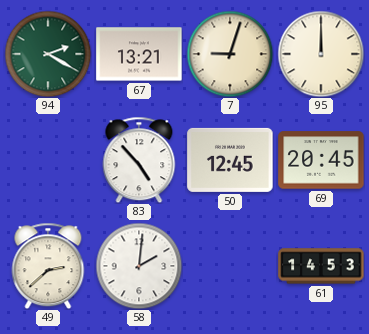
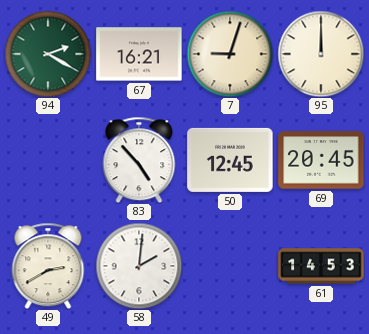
67: 13:21 -> 16:21
49: 2:38 -> 2:40
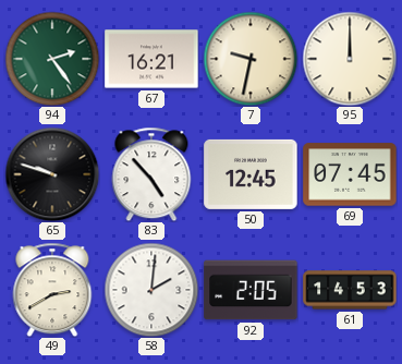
94: 2:20 -> 2:24
7: 9:03 -> 9:32
65: none -> 9:48
69: 20:45 -> 07:45
92: none -> 2:05
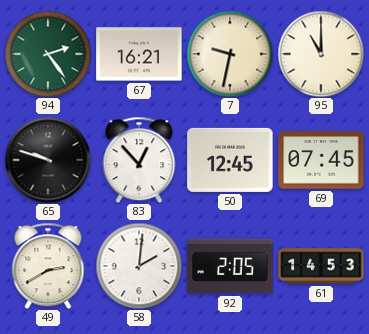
95: 12:00 -> 11:00
83: 4:53 -> 12:53
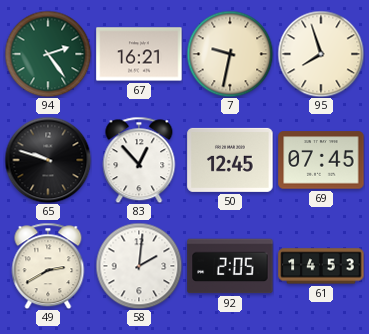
95: 11:00 -> 7:57
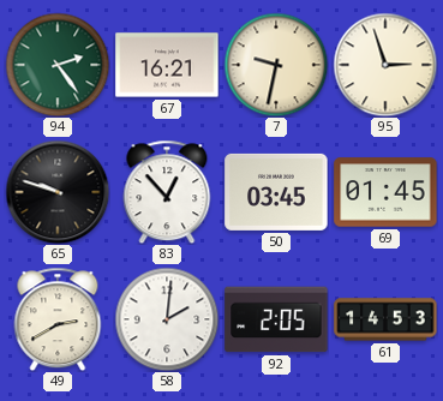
95: 7:57 -> 2:57
50: 12:45 -> 03:45
69: 07:45 -> 01:45
